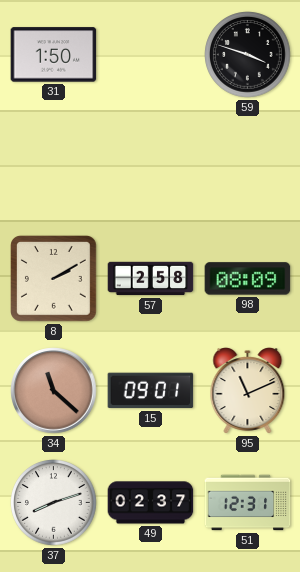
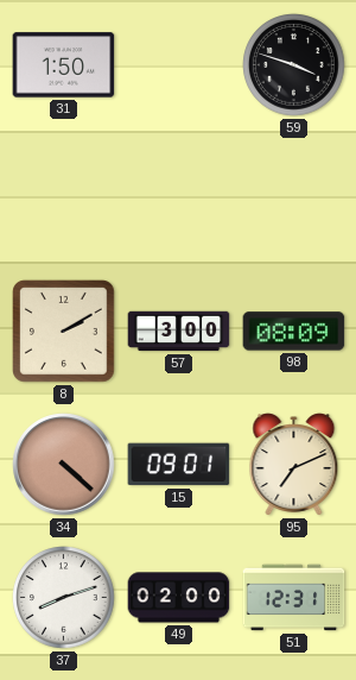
57: 2:58 -> 3:00
34: 11:22 -> 4:22
95: 11:11 -> 7:11
49: 02:37 -> 02:00
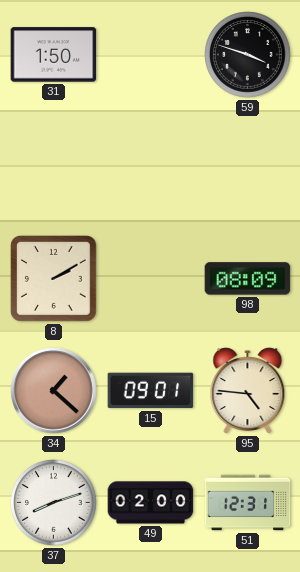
57: 3:00 -> none
34: 4:22 -> 1:22
95: 7:11 -> 4:46
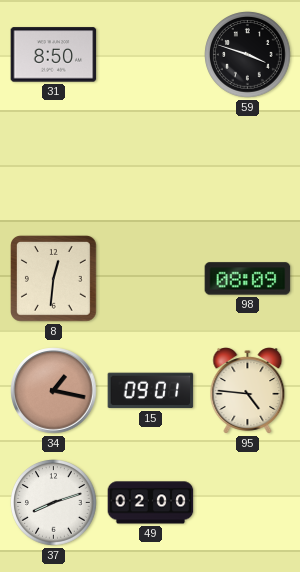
31: 1:50 -> 8:50
8: 2:10 -> 12:31
34: 1:22 -> 1:17
51: 12:31 -> none
